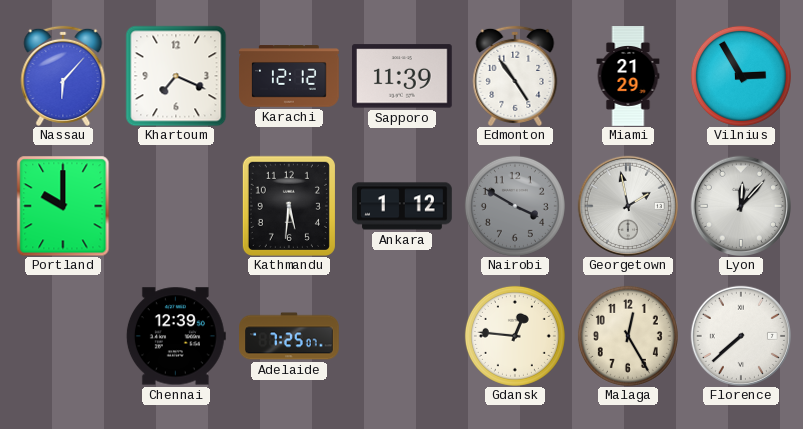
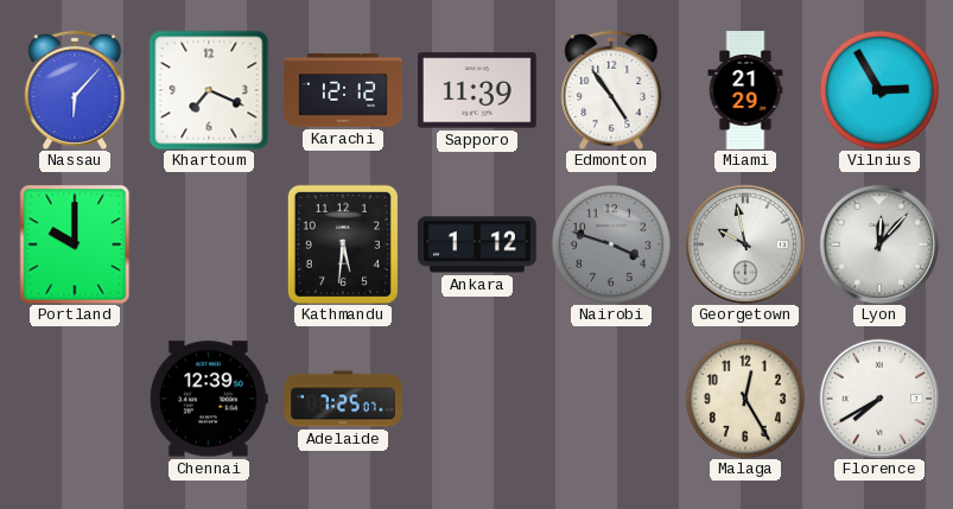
Nairobi: 3:50 -> 3:48
Georgetown: 1:58 -> 9:58
Gdansk: 12:46 -> none
Florence: 7:38 -> 7:40
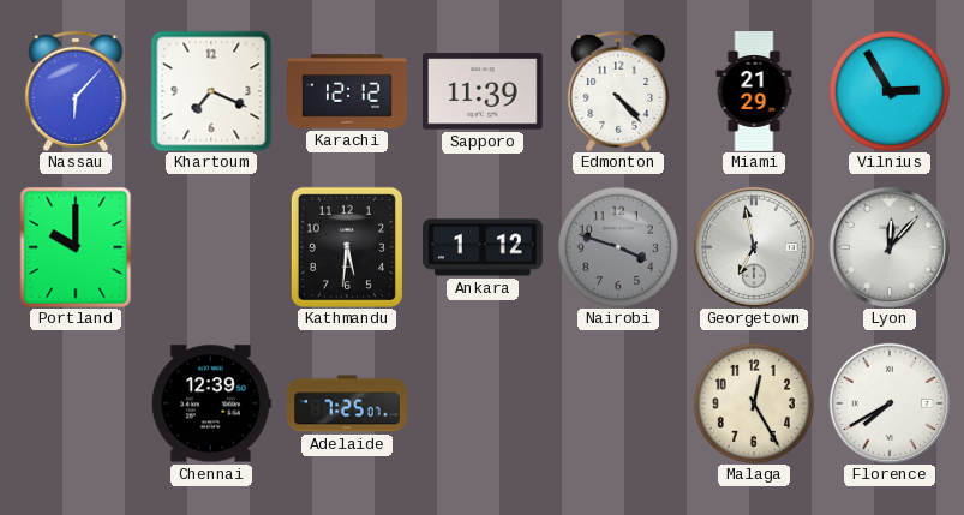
Edmonton: 4:54 -> 4:23
Georgetown: 9:58 -> 6:58
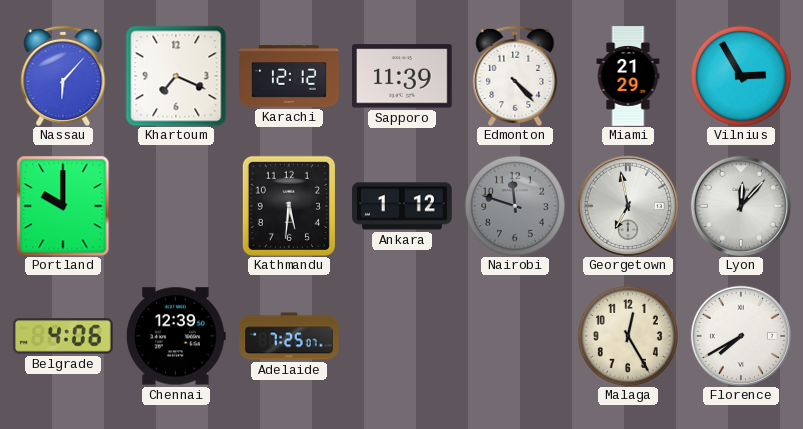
Nairobi: 3:48 -> 11:48
Belgrade: none -> 4:06
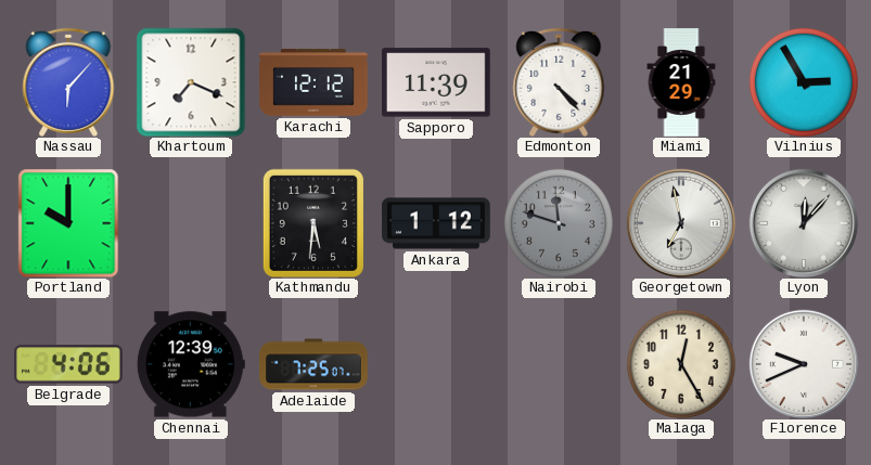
Florence: 7:40 -> 9:41
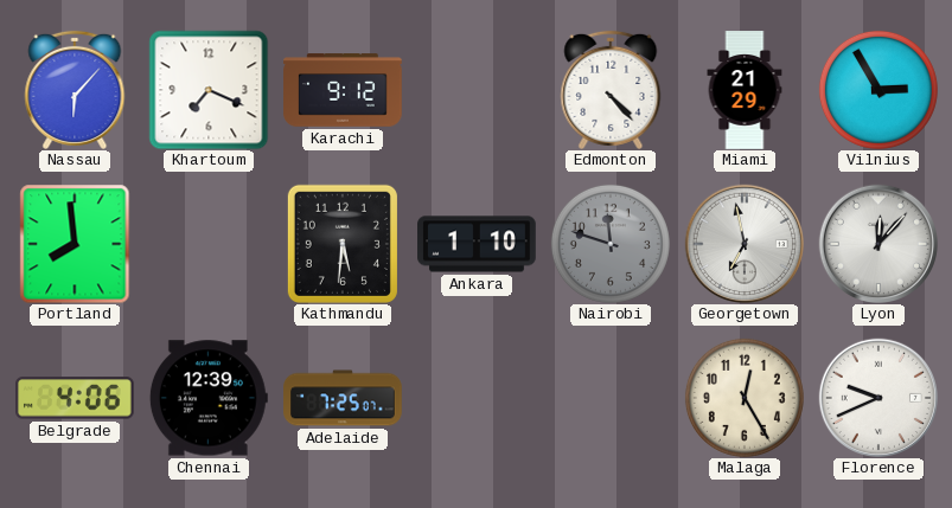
Karachi: 12:12 -> 9:12
Sapporo: 11:39 -> none
Portland: 10:00 -> 7:59
Ankara: 1:12 -> 1:10
